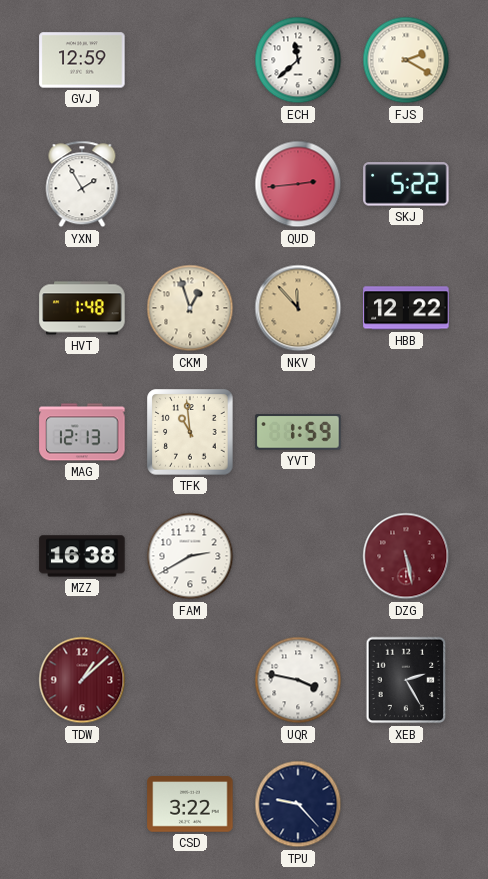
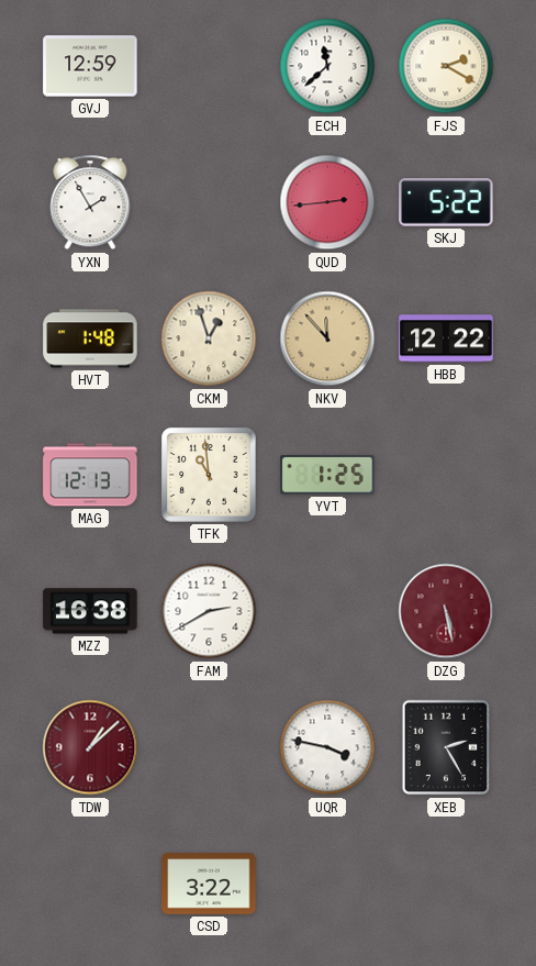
YVT: 1:59 -> 1:25
TPU: 9:23 -> none
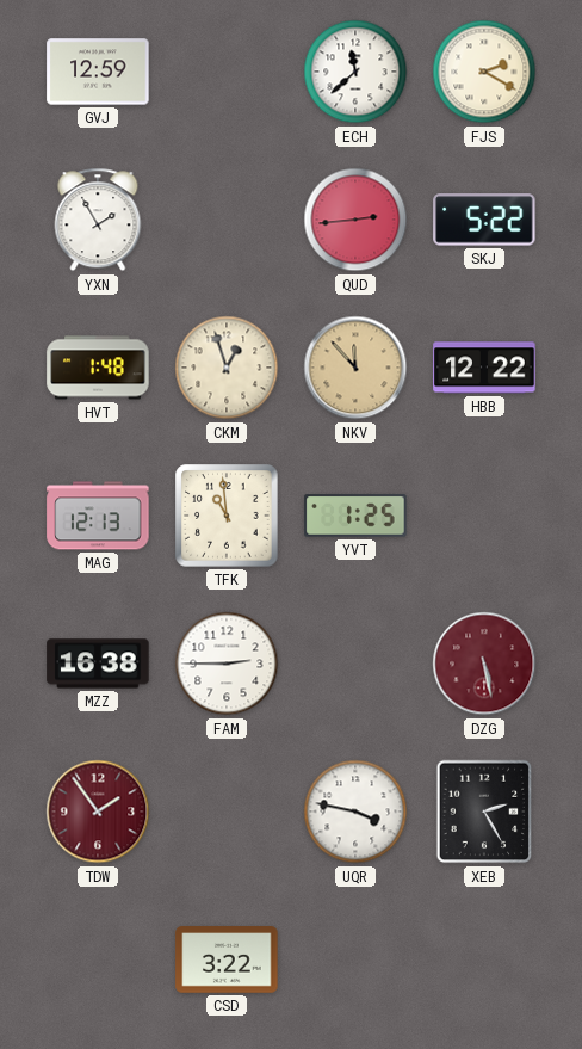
FAM: 2:40 -> 2:45
TDW: 1:08 -> 1:54
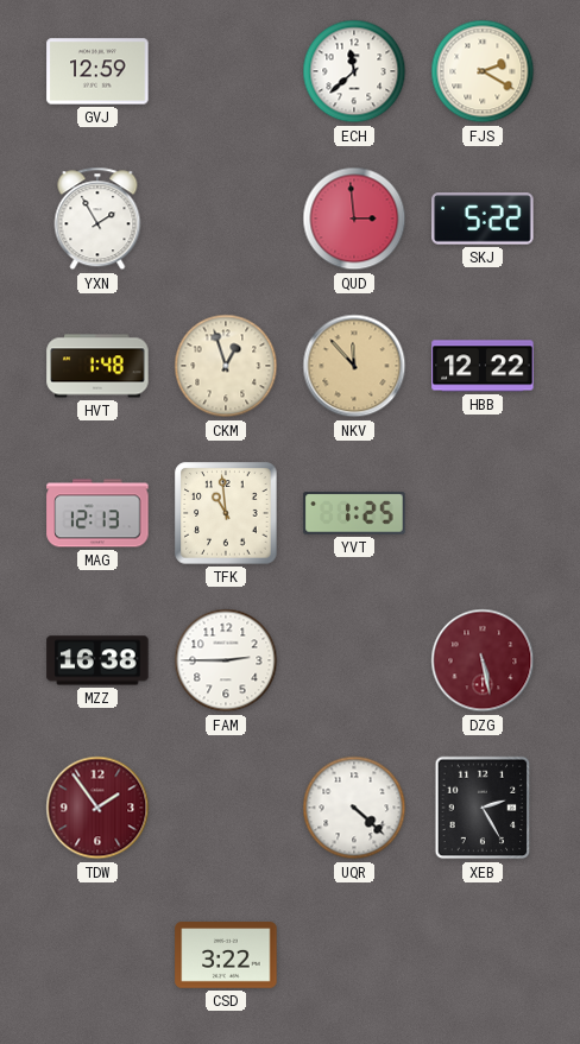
QUD: 2:44 -> 2:59
UQR: 3:47 -> 4:22
